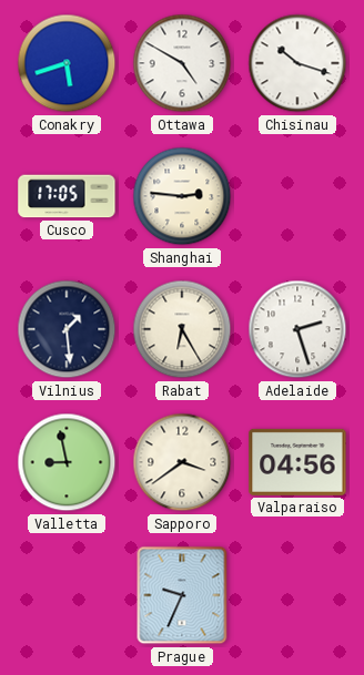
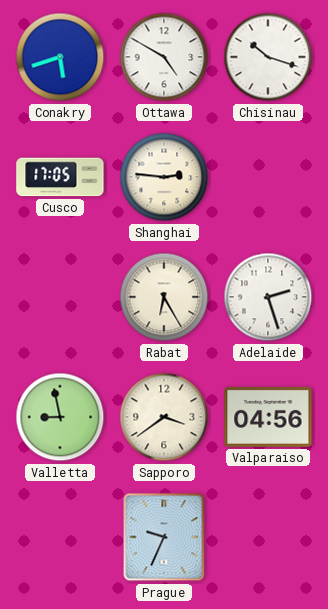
Vilnius: 1:29 -> none
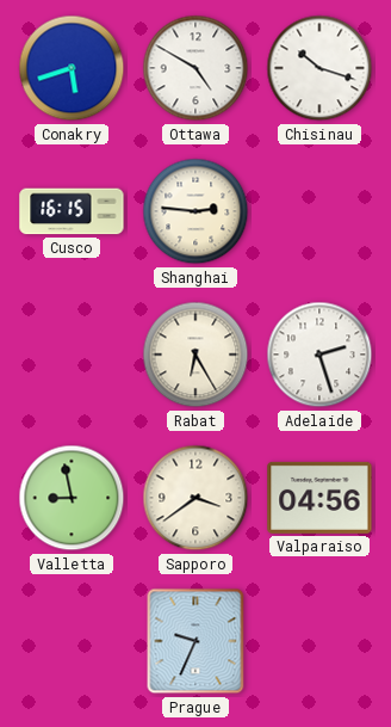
Cusco: 17:05 -> 16:15
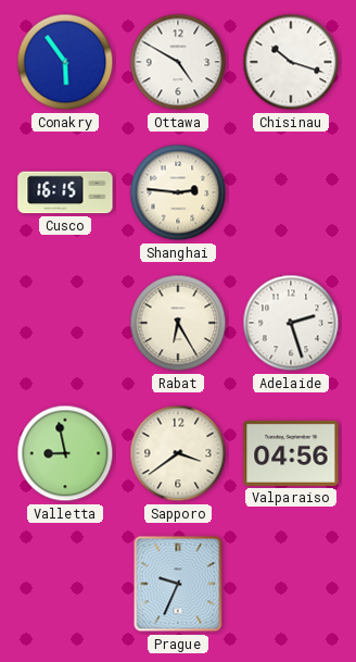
Conakry: 5:42 -> 5:54
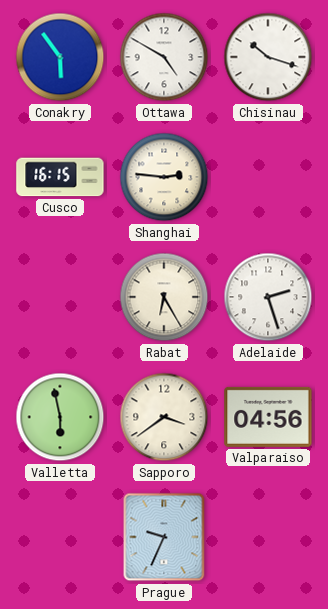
Valletta: 8:58 -> 5:58
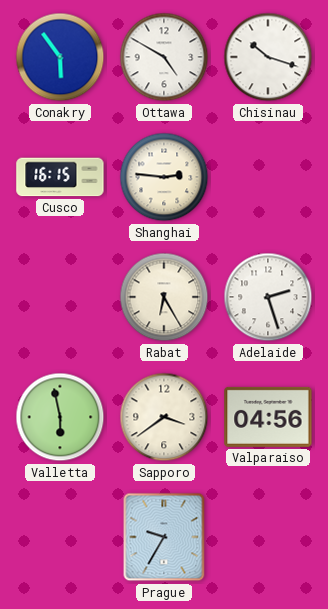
Prague: 9:34 -> 9:35
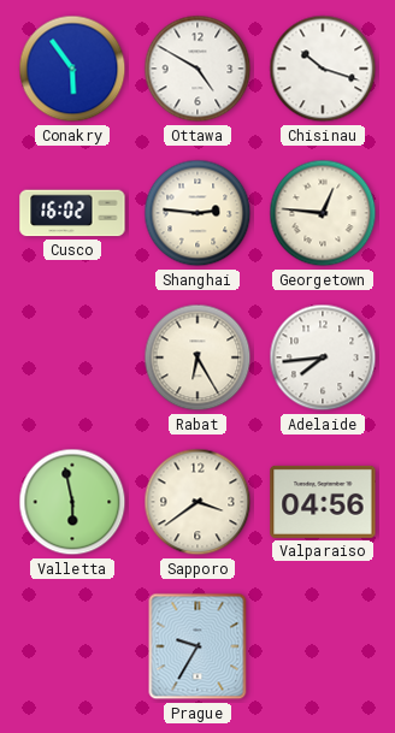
Cusco: 16:15 -> 16:02
Georgetown: none -> 12:46
Adelaide: 2:27 -> 7:44
